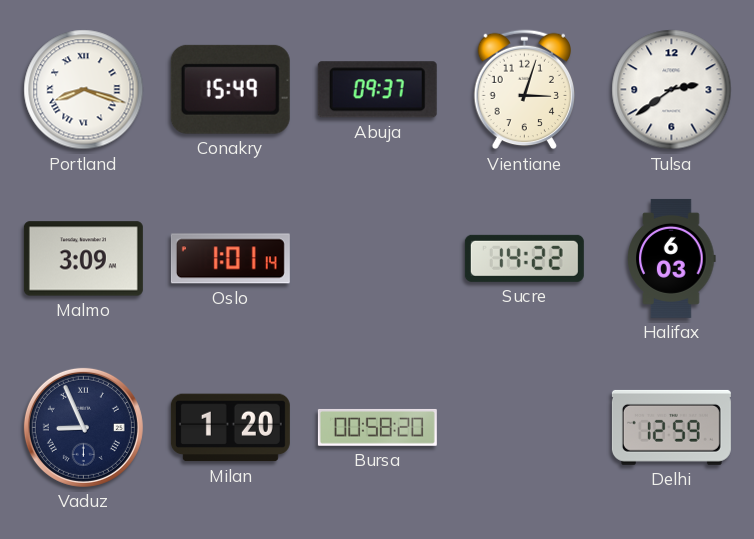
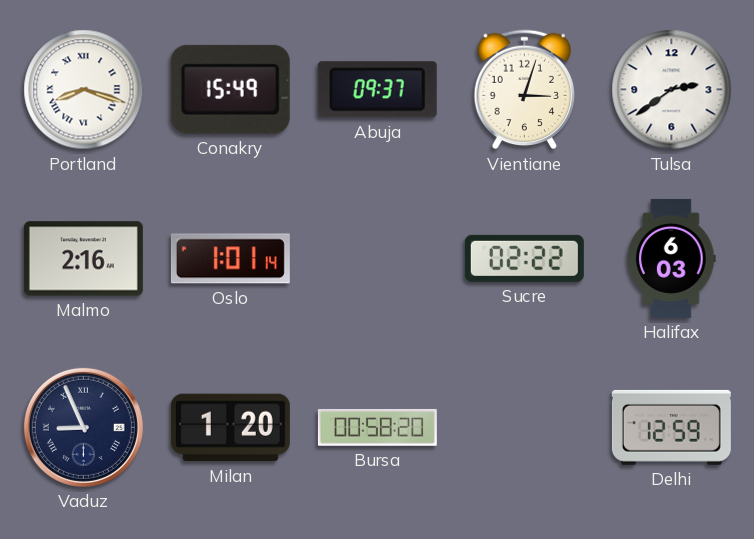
Malmo: 3:09 -> 2:16
Sucre: 14:22 -> 02:22
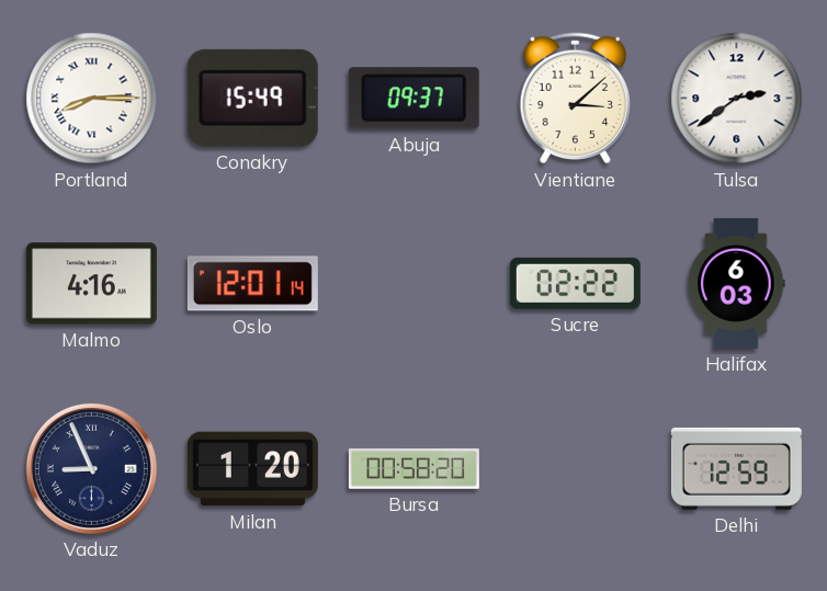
Portland: 8:18 -> 8:15
Vientiane: 3:03 -> 3:08
Malmo: 2:16 -> 4:16
Oslo: 1:01 -> 12:01
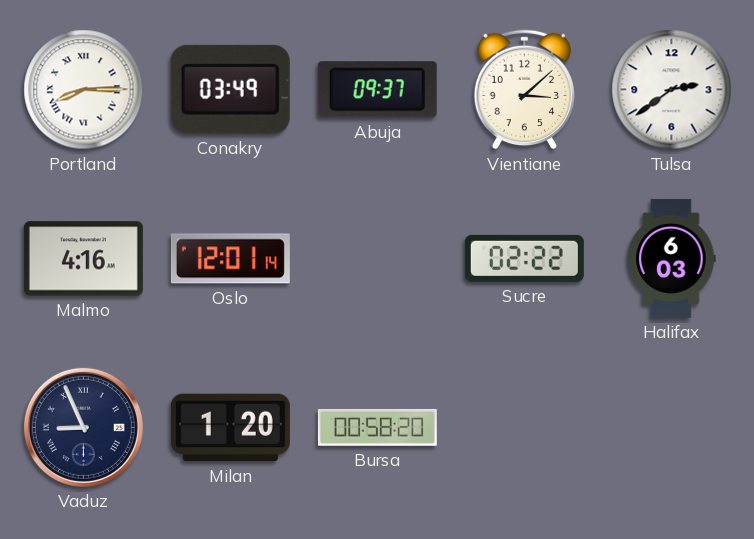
Conakry: 15:49 -> 03:49
Delhi: 12:59 -> none
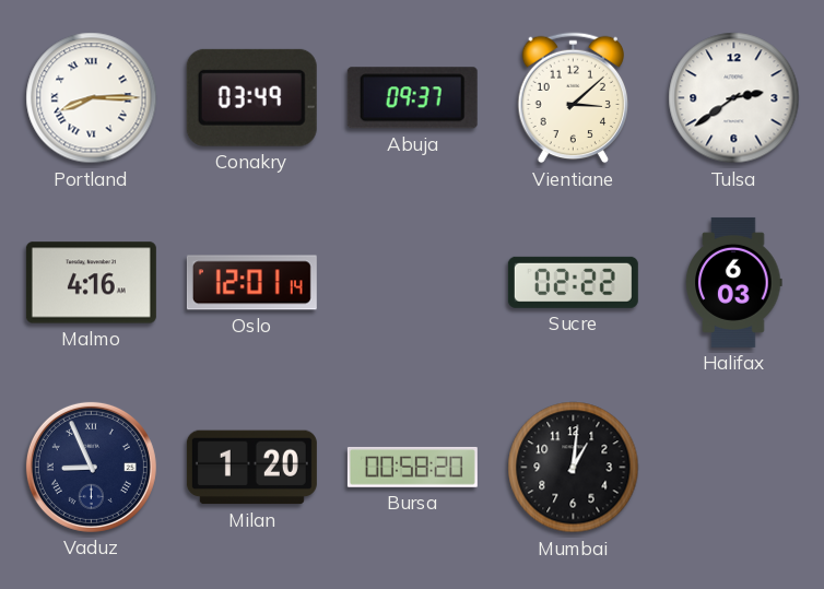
Mumbai: none -> 1:01
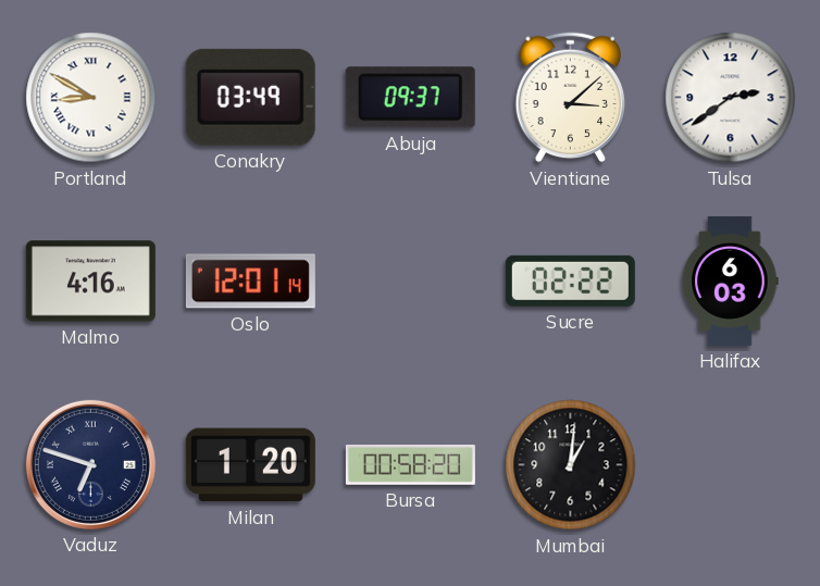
Portland: 8:15 -> 8:50
Vaduz: 8:56 -> 6:48
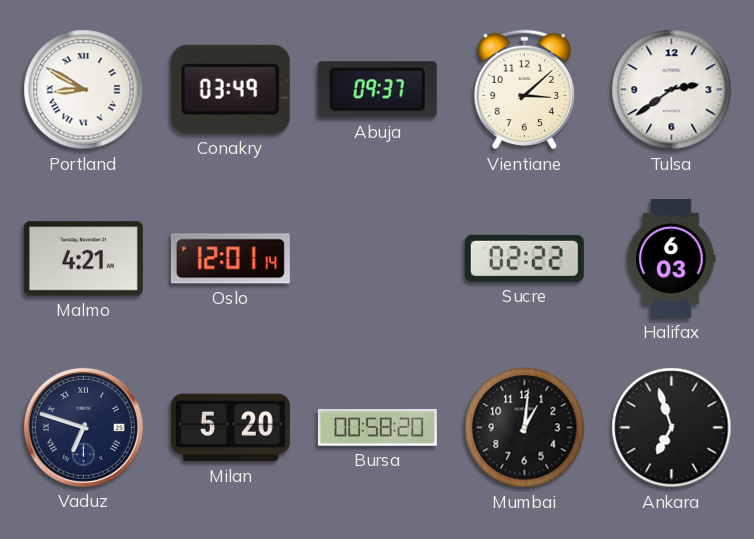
Malmo: 4:16 -> 4:21
Milan: 1:20 -> 5:20
Ankara: none -> 6:57
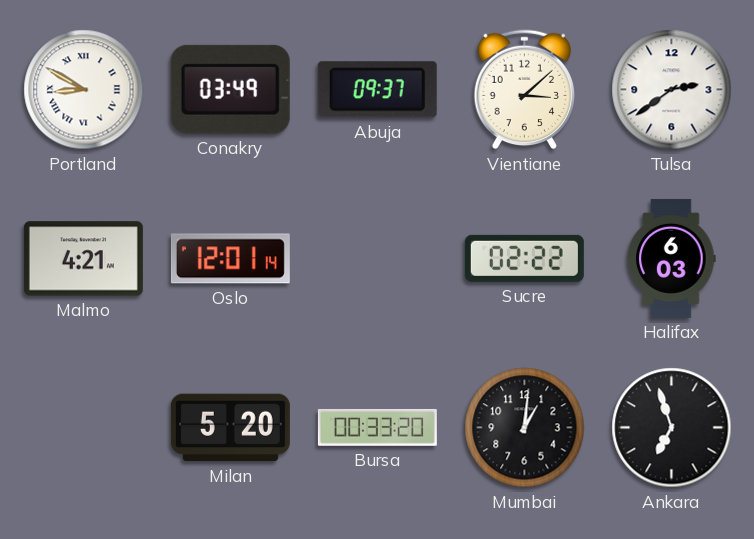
Vaduz: 6:48 -> none
Bursa: 00:58 -> 00:33
